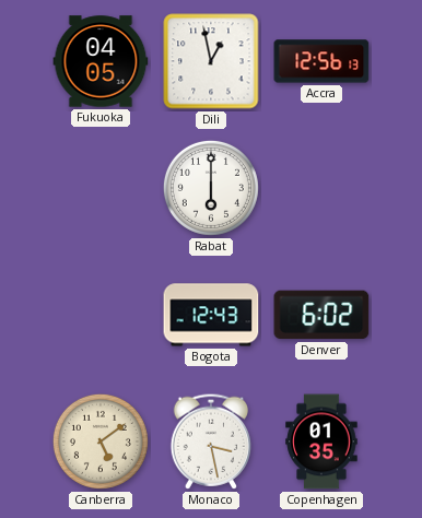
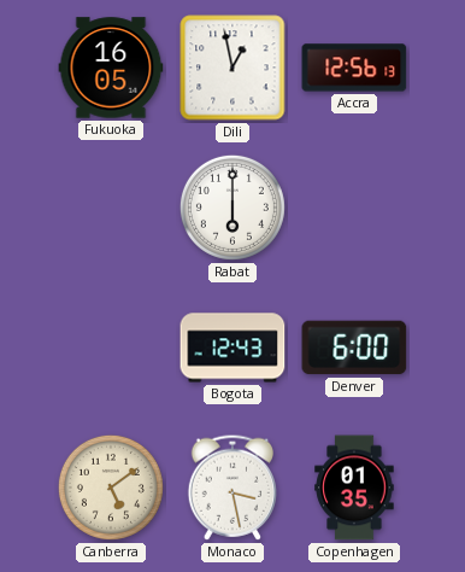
Fukuoka: 04:05 -> 16:05
Denver: 6:02 -> 6:00
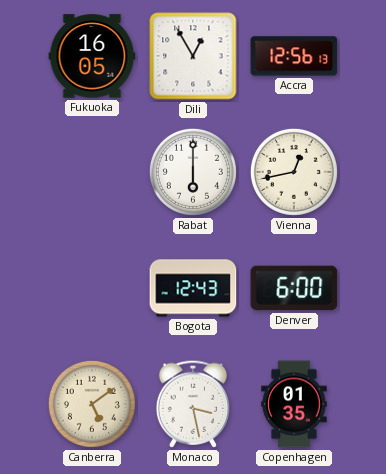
Dili: 12:58 -> 12:55
Vienna: none -> 12:43
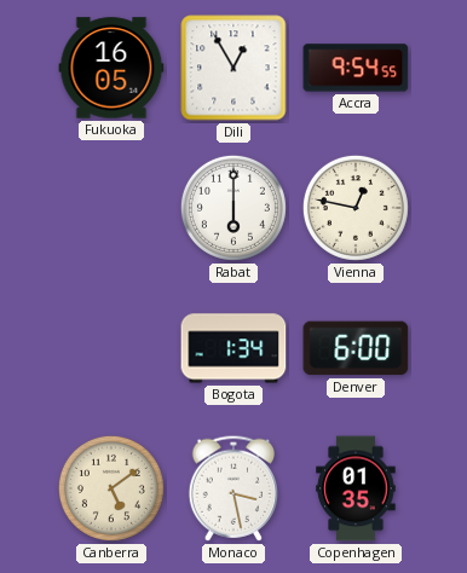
Accra: 12:56 -> 9:54
Vienna: 12:43 -> 12:47
Bogota: 12:43 -> 1:34
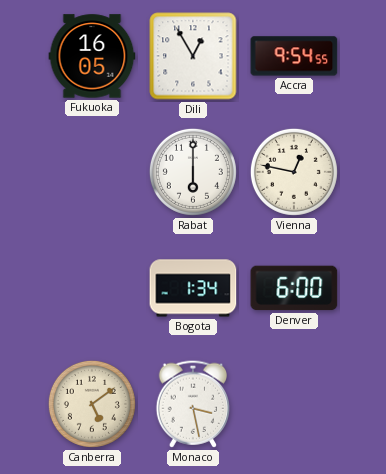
Copenhagen: 01:35 -> none
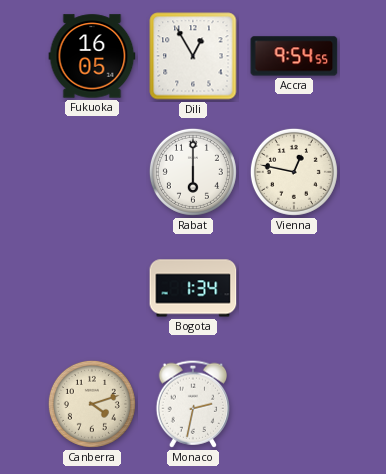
Denver: 6:00 -> none
Canberra: 5:09 -> 4:12
Monaco: 3:28 -> 2:32
